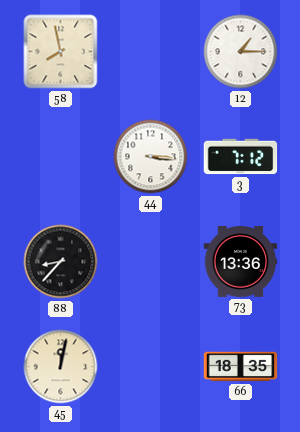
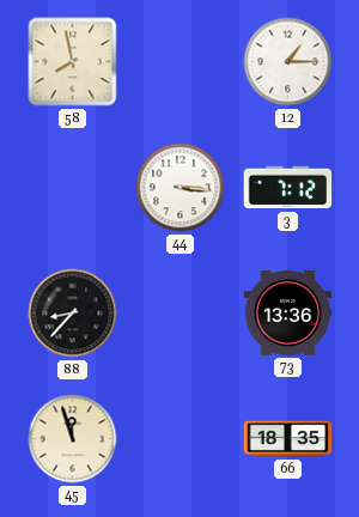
45: 12:02 -> 11:57
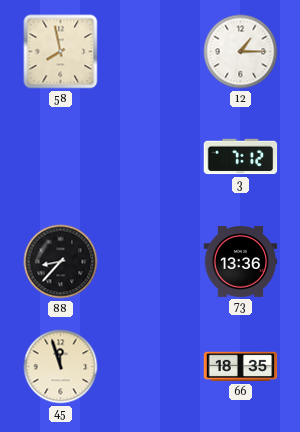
44: 3:16 -> none
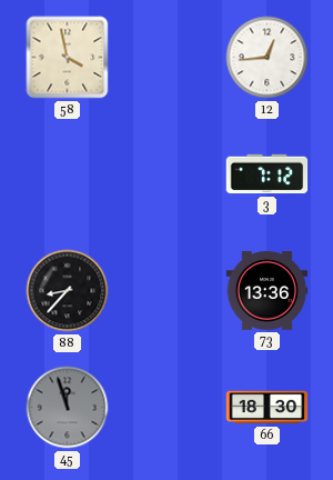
58: 7:58 -> 3:58
12: 1:15 -> 12:44
45 dial: cream -> grey
66: 18:35 -> 18:30
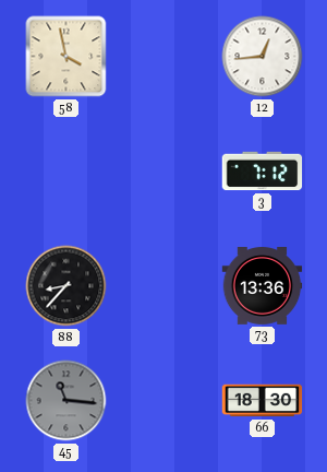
45: 11:57 -> 11:16
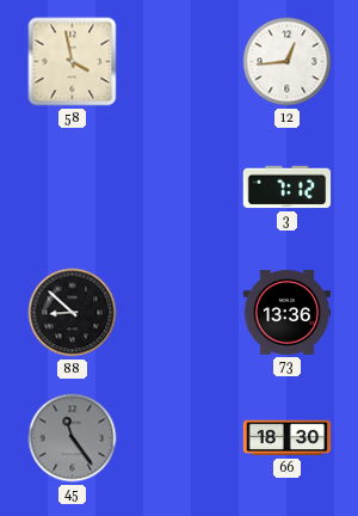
88: 8:37 -> 8:52
45: 11:16 -> 11:24
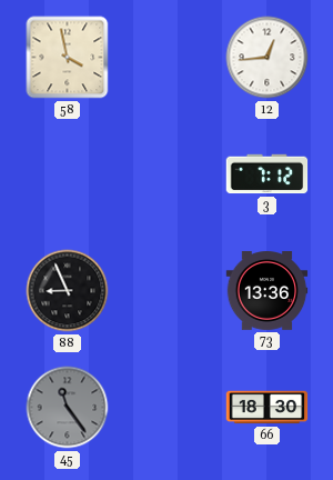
88: 8:52 -> 8:56
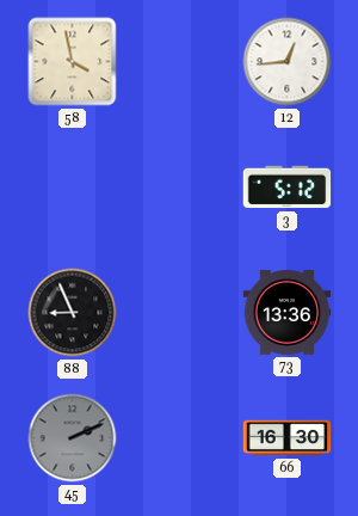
3: 7:12 -> 5:12
45: 11:24 -> 2:11
66: 18:30 -> 16:30
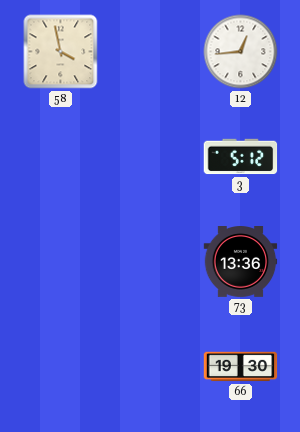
88: 8:56 -> none
45: 2:11 -> none
66: 16:30 -> 19:30
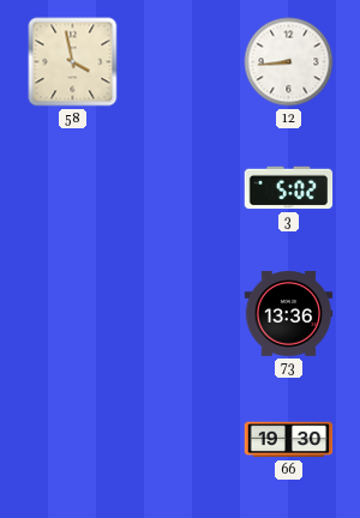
12: 12:44 -> 8:44
3: 5:12 -> 5:02
